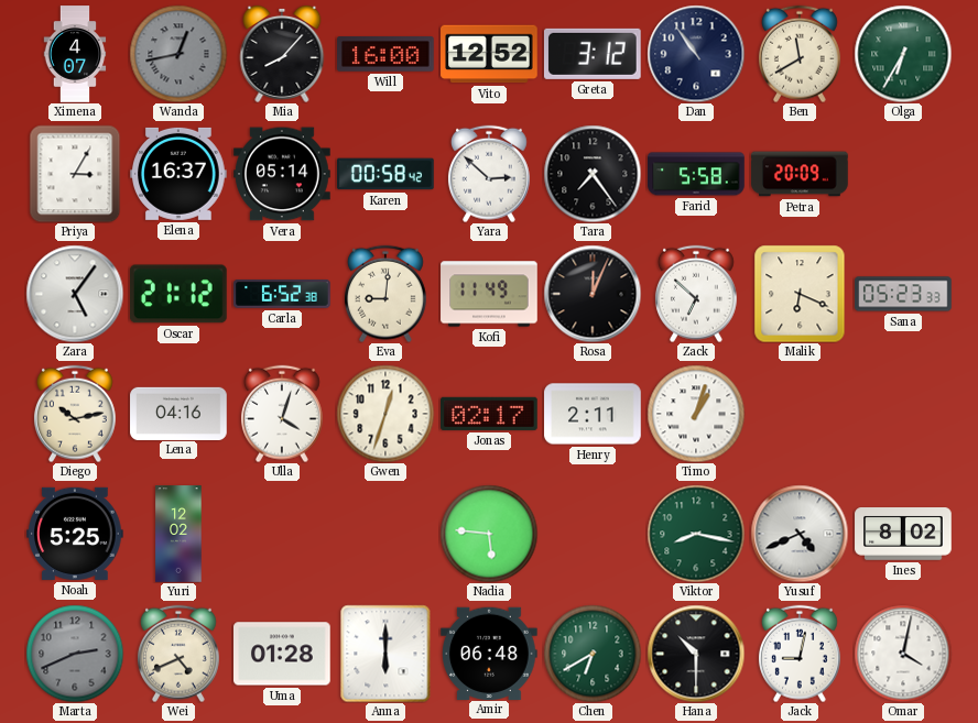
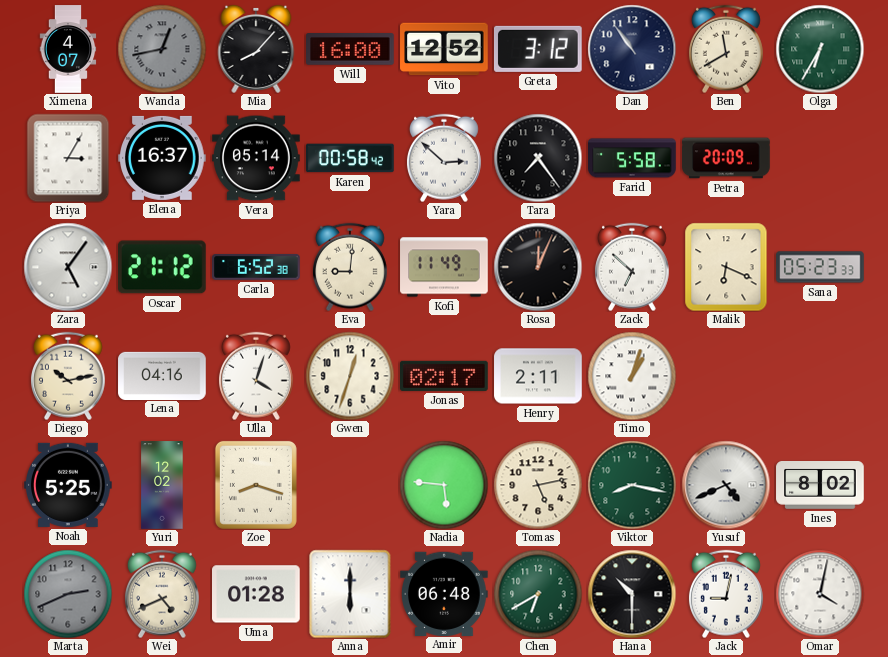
Zoe: none -> 8:18
Tomas: none -> 5:13
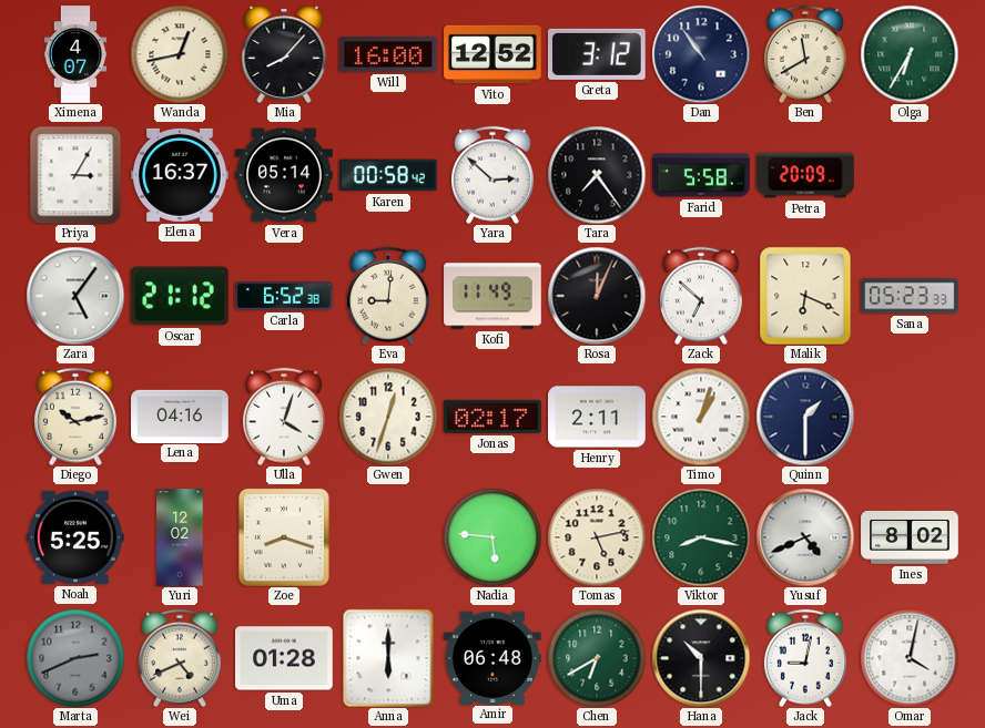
Wanda dial: grey -> cream
Quinn: none -> 1:30
